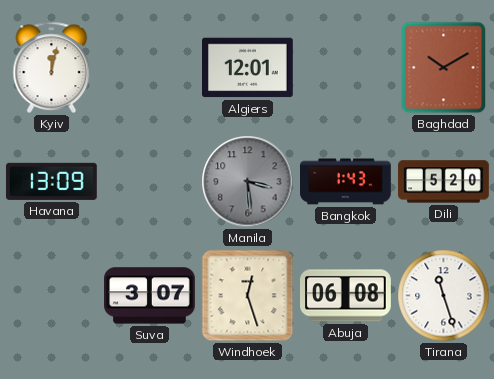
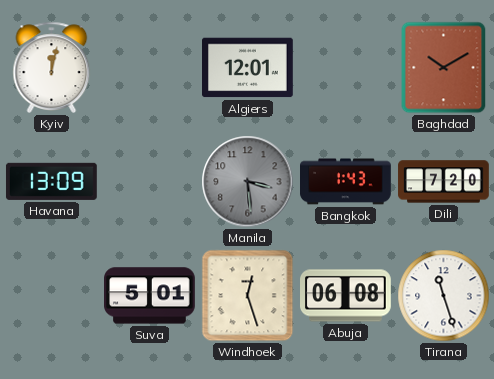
Dili: 5:20 -> 7:20
Suva: 3:07 -> 5:01
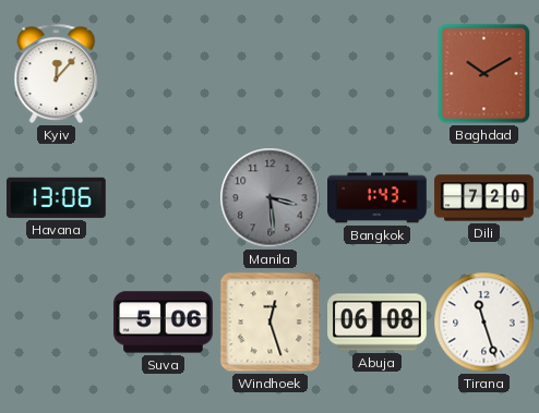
Kyiv: 12:02 -> 12:07
Algiers: 12:01 -> none
Havana: 13:09 -> 13:06
Suva: 5:01 -> 5:06
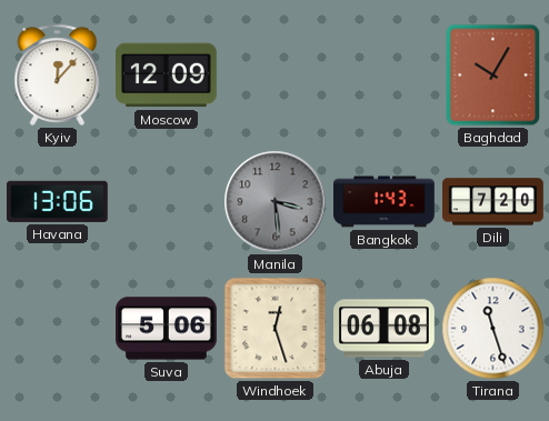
Moscow: none -> 12:09
Baghdad: 10:10 -> 10:05
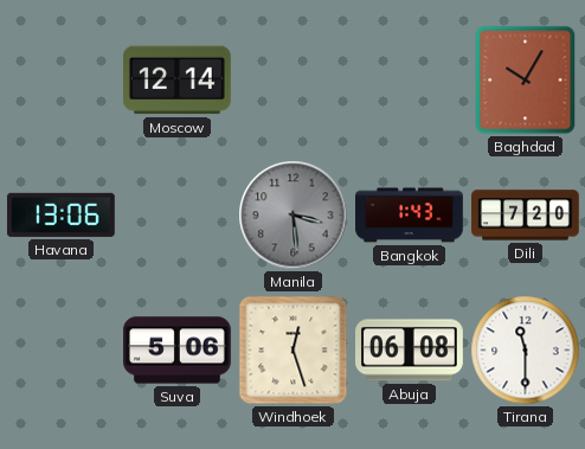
Kyiv: 12:07 -> none
Moscow: 12:09 -> 12:14
Tirana: 11:27 -> 11:30
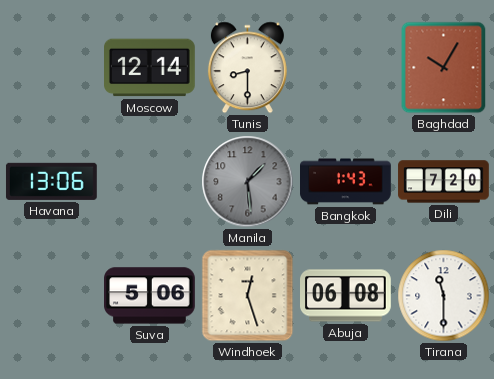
Tunis: none -> 8:30
Manila: 3:29 -> 1:29
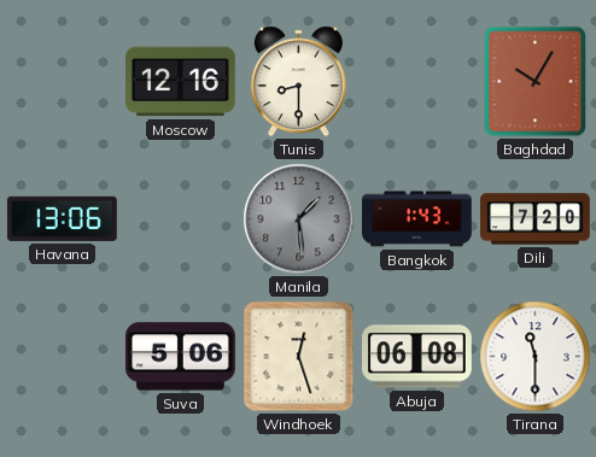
Moscow: 12:14 -> 12:16
